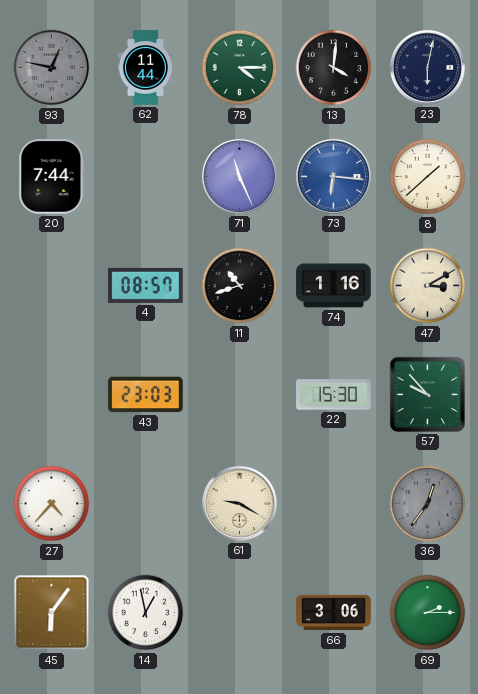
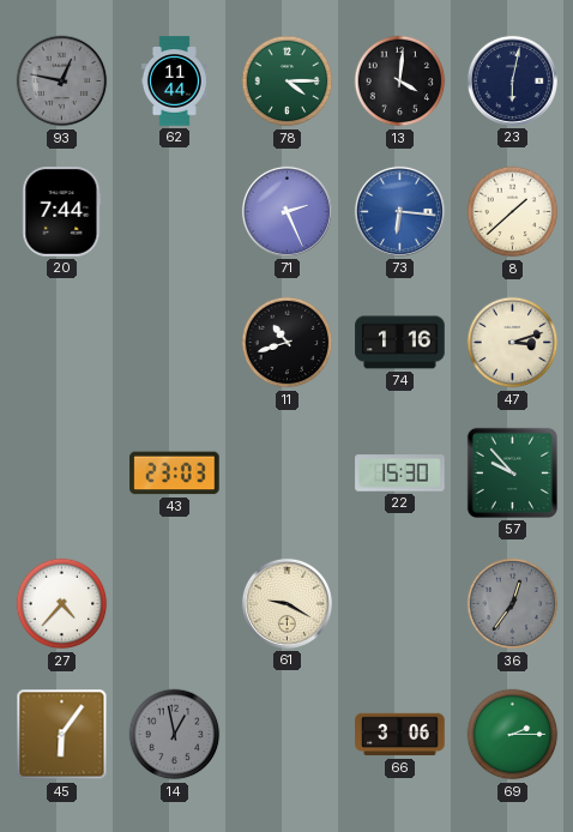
71: 11:26 -> 2:26
4: 08:57 -> none
47: 3:10 -> 3:12
14 dial: white -> grey
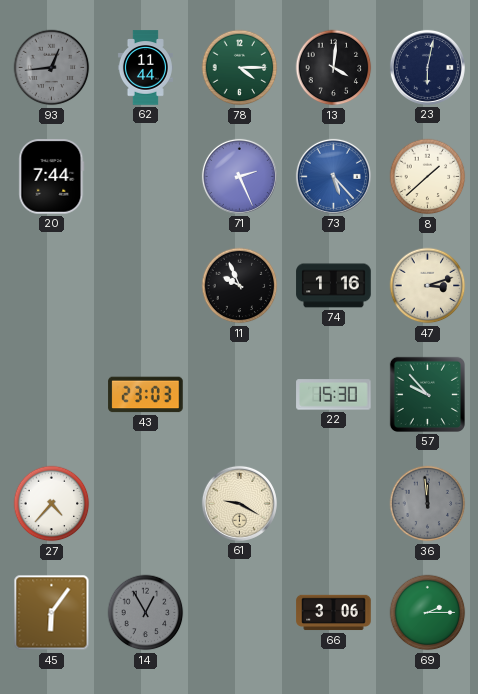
93: 12:47 -> 12:44
73: 6:16 -> 5:23
11: 10:42 -> 9:56
36: 12:36 -> 11:59
14: 12:58 -> 12:55
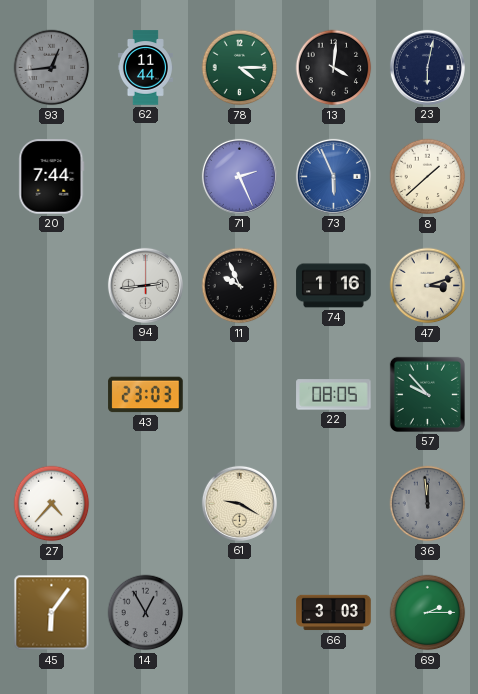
73: 5:23 -> 5:56
94: none -> 2:44
22: 15:30 -> 08:05
66: 3:06 -> 3:03
